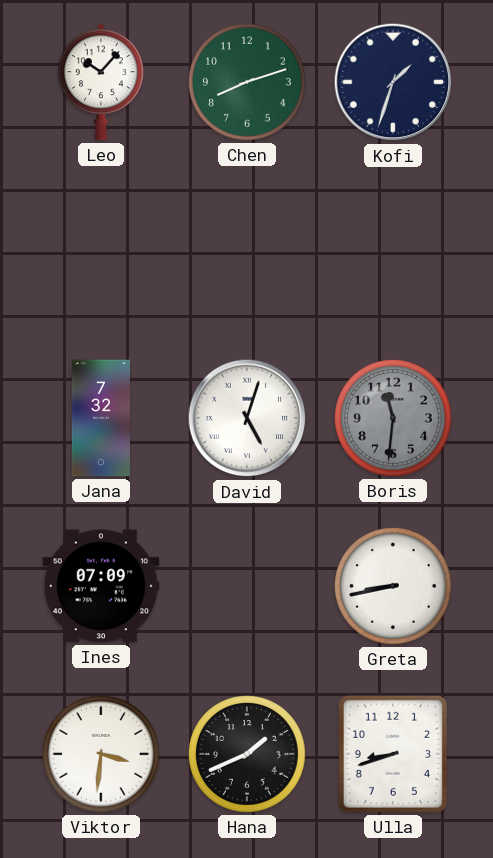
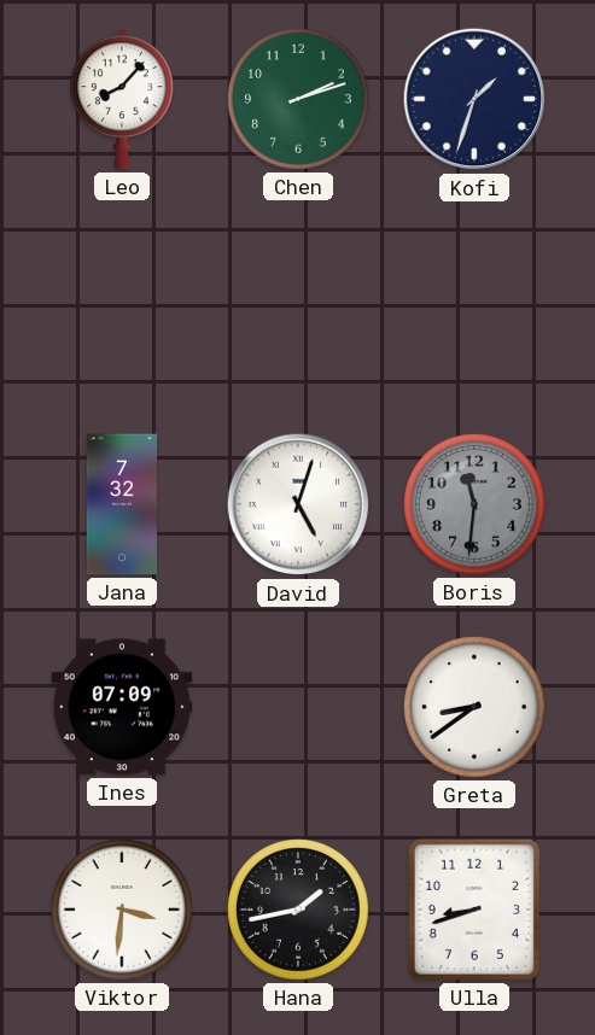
Leo: 10:07 -> 8:07
Chen: 8:12 -> 2:12
Greta: 8:43 -> 8:39
Hana: 1:41 -> 1:43
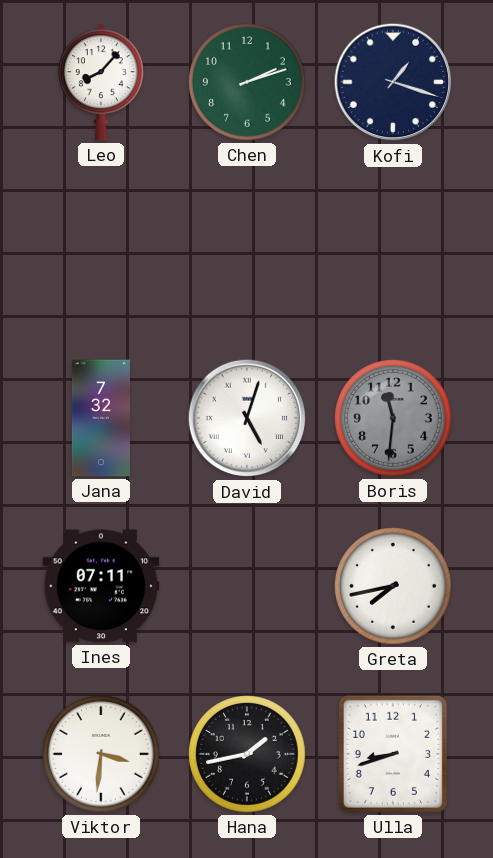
Kofi: 1:33 -> 1:18
Ines: 07:09 -> 07:11
Greta: 8:39 -> 7:43
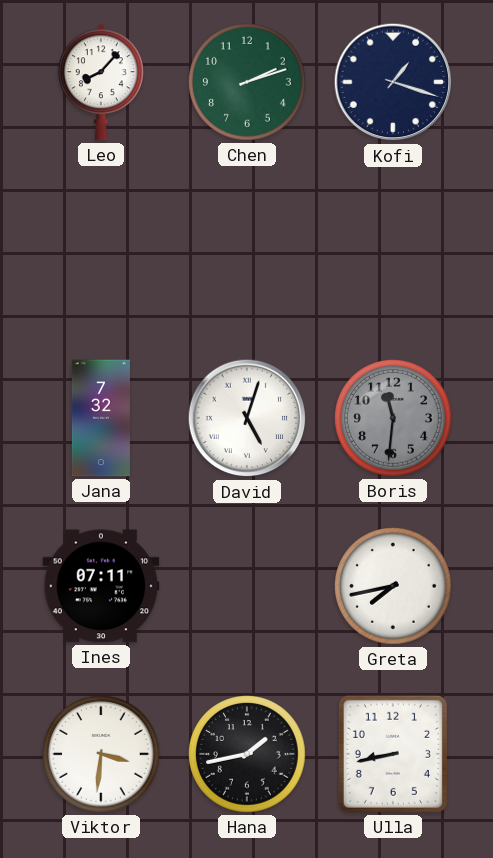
Ulla: 8:42 -> 8:43
